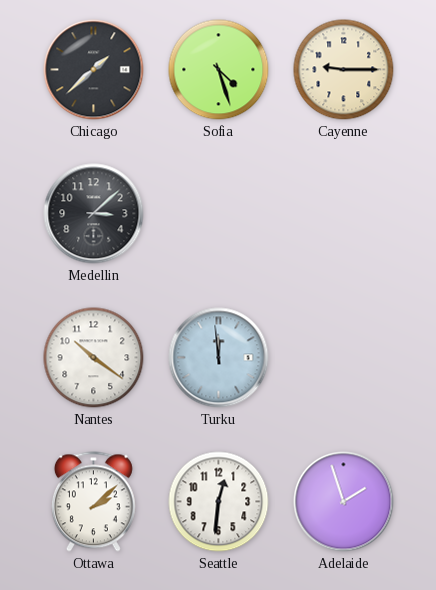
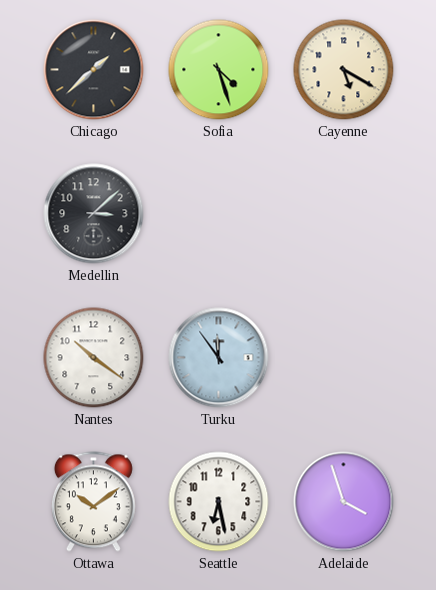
Cayenne: 9:15 -> 5:20
Turku: 11:59 -> 11:54
Ottawa: 2:08 -> 10:09
Seattle: 12:31 -> 6:28
Adelaide: 1:57 -> 3:57
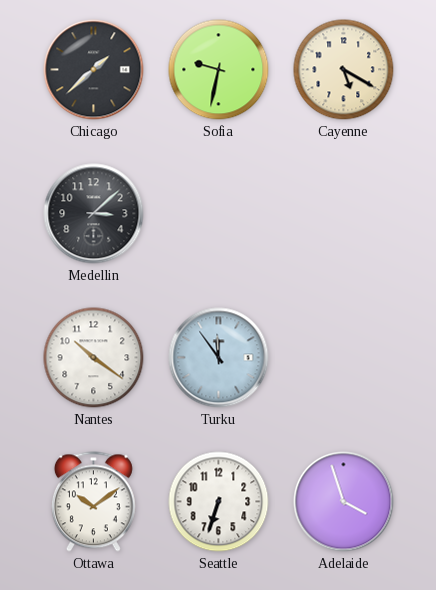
Sofia: 4:27 -> 9:32
Seattle: 6:28 -> 6:33
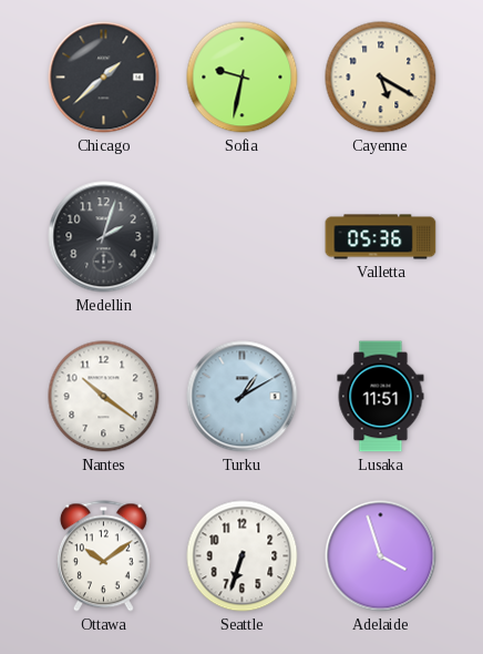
Medellin: 3:08 -> 2:03
Valletta: none -> 05:36
Turku: 11:54 -> 1:10
Lusaka: none -> 11:51
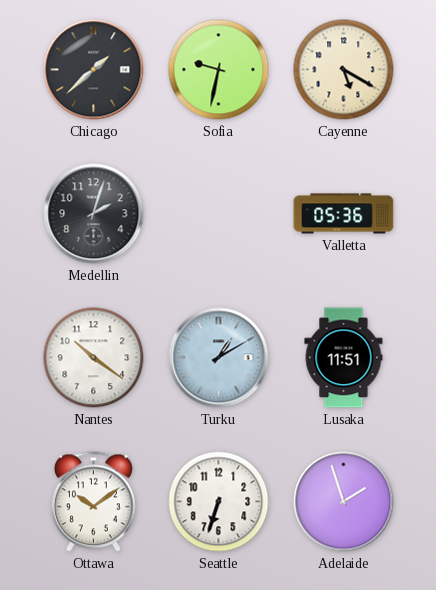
Adelaide: 3:57 -> 1:57
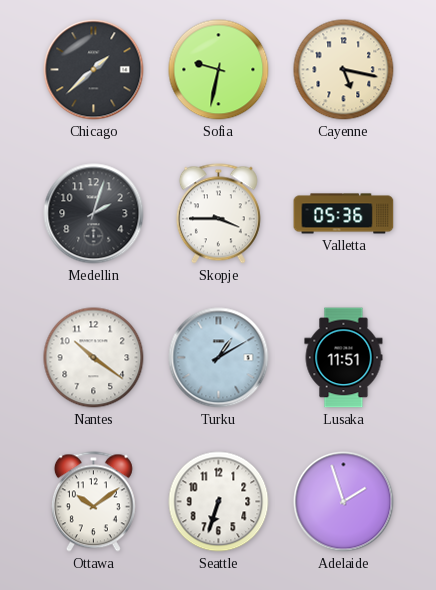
Cayenne: 5:20 -> 5:17
Skopje: none -> 3:45
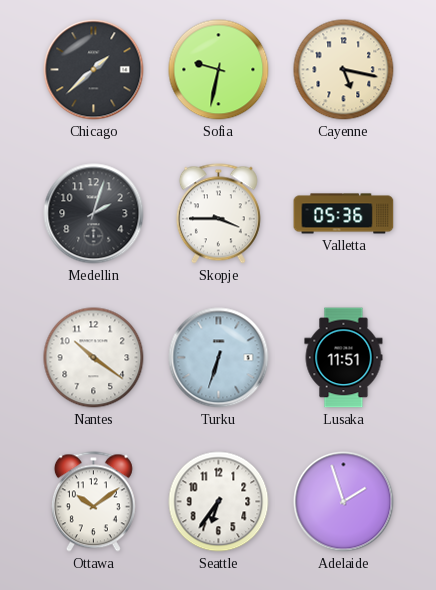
Turku: 1:10 -> 6:33
Seattle: 6:33 -> 6:36
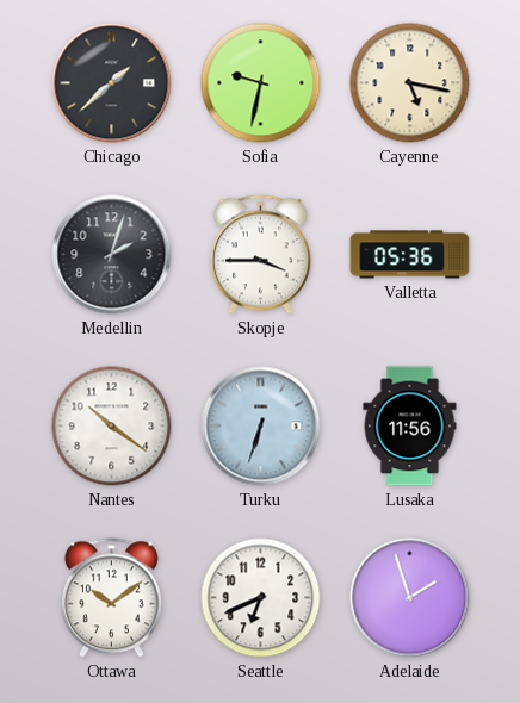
Lusaka: 11:51 -> 11:56
Seattle: 6:36 -> 6:41
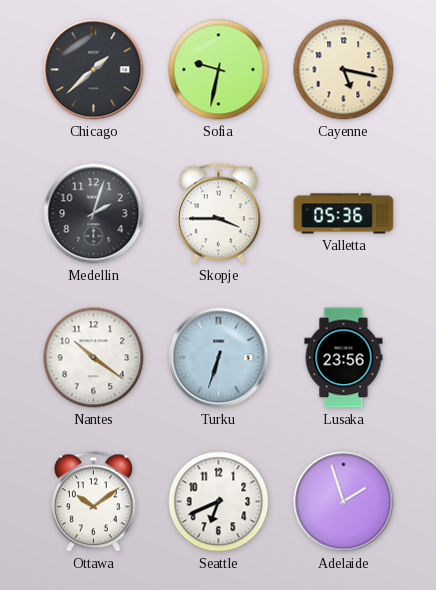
Lusaka: 11:56 -> 23:56
